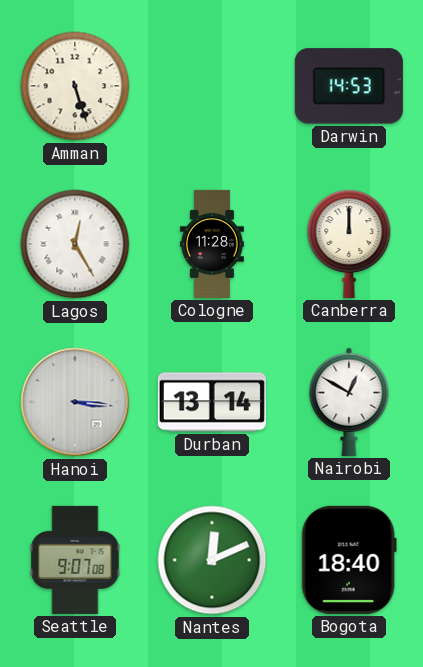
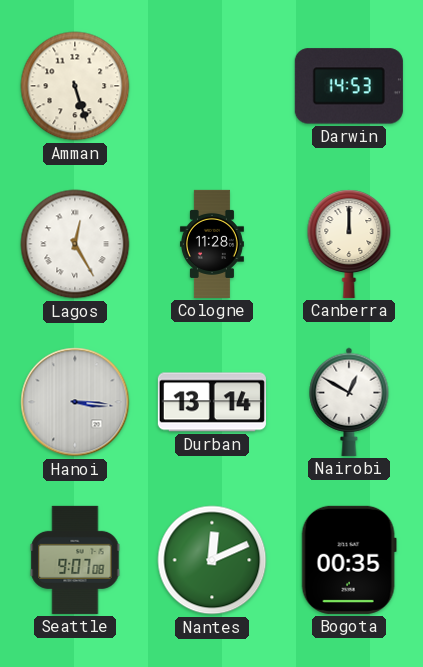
Bogota: 18:40 -> 00:35
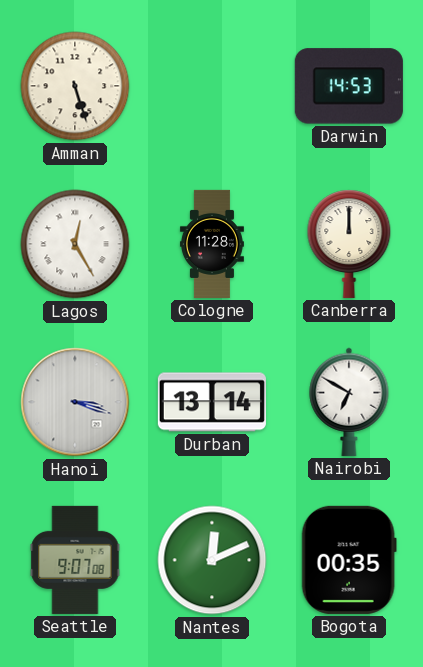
Hanoi: 3:16 -> 3:18
Nairobi: 12:50 -> 6:50
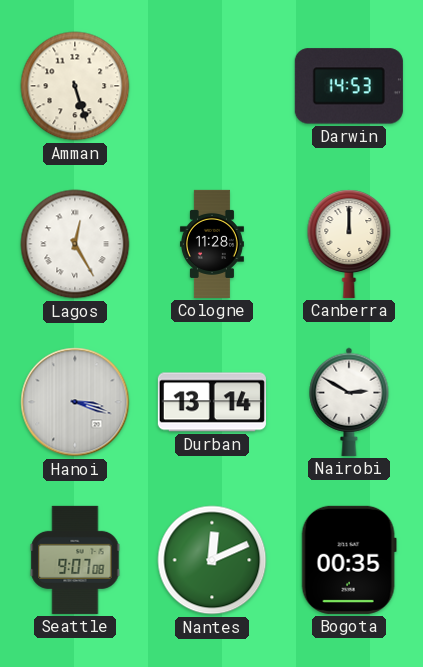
Nairobi: 6:50 -> 2:50
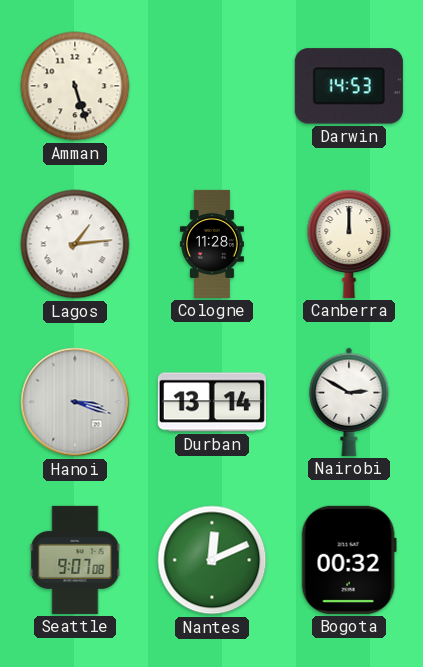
Lagos: 12:25 -> 1:14
Bogota: 00:35 -> 00:32
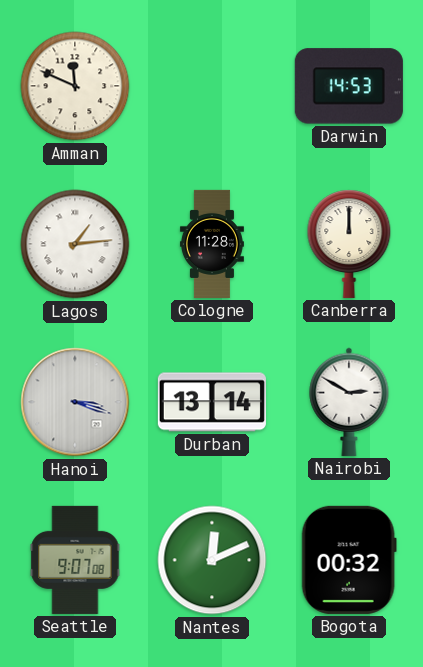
Amman: 5:27 -> 11:49
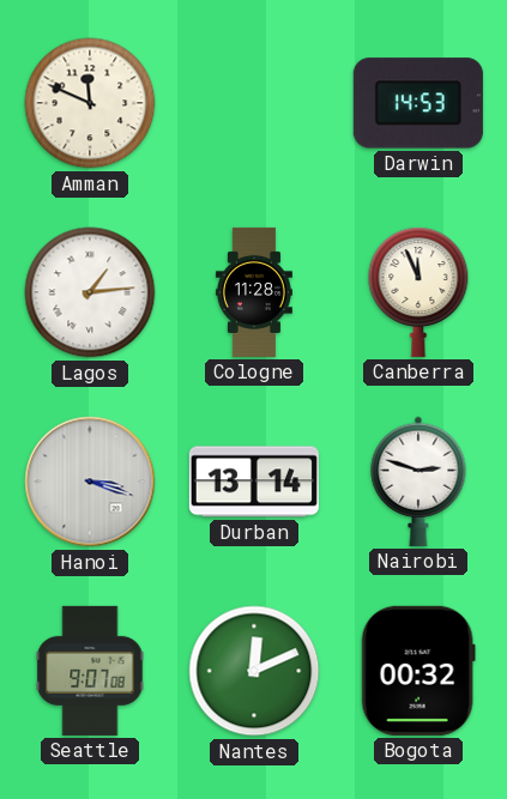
Canberra: 12:00 -> 11:56
Nairobi: 2:50 -> 2:48
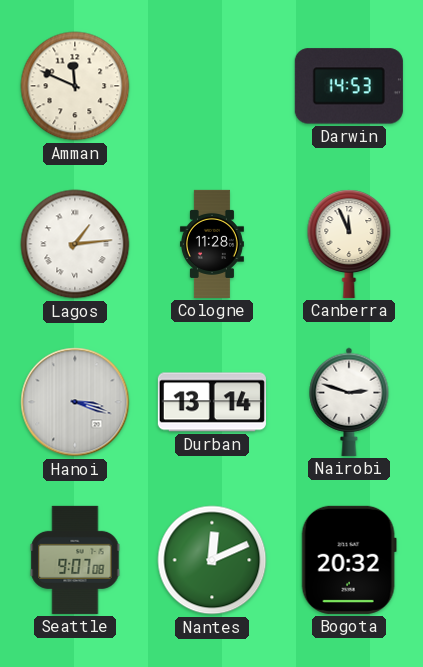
Bogota: 00:32 -> 20:32
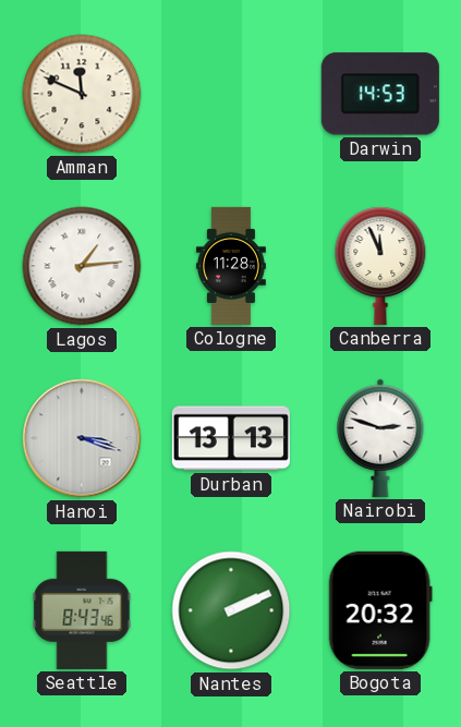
Durban: 13:14 -> 13:13
Seattle: 9:07 -> 8:43
Nantes: 12:11 -> 2:11
